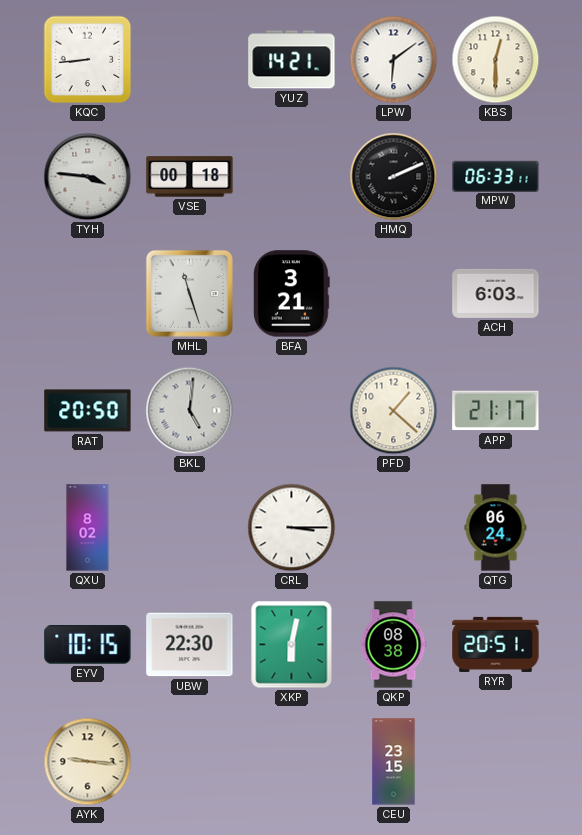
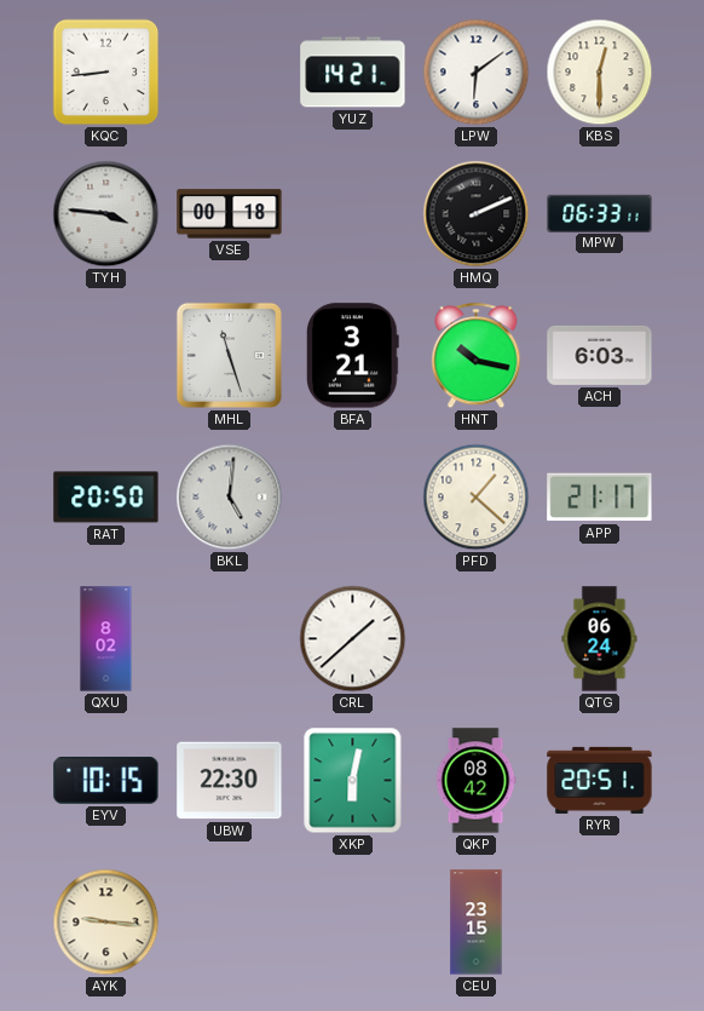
HNT: none -> 10:17
CRL: 3:15 -> 1:38
QKP: 08:38 -> 08:42
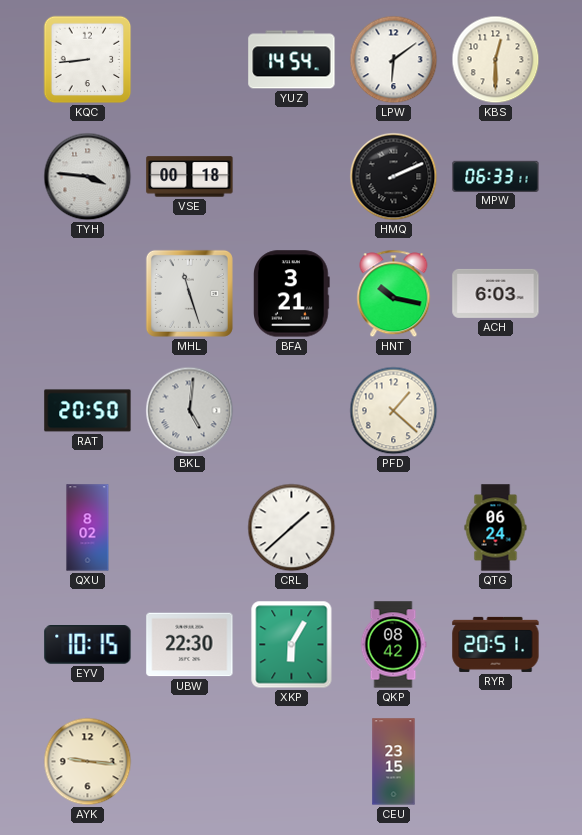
YUZ: 14:21 -> 14:54
APP: 21:17 -> none
XKP: 6:02 -> 6:05
